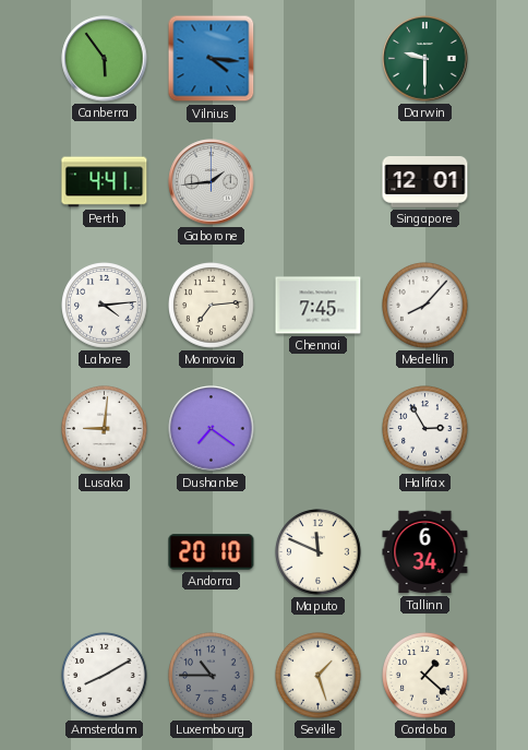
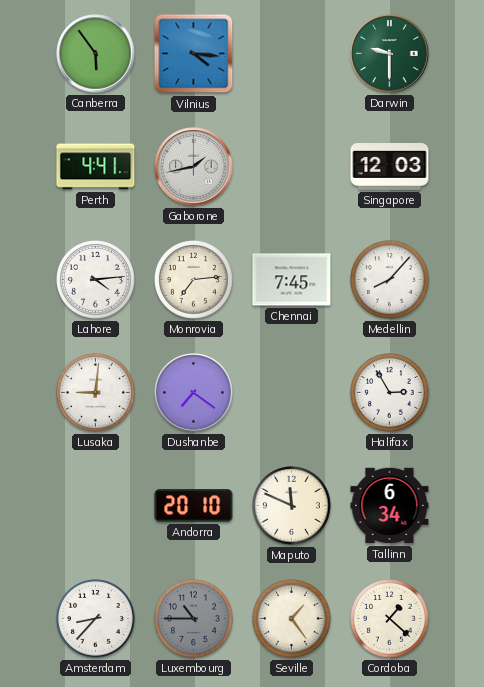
Gaborone: 1:44 -> 1:43
Singapore: 12:01 -> 12:03
Amsterdam: 8:10 -> 8:37
Seville: 1:27 -> 1:24
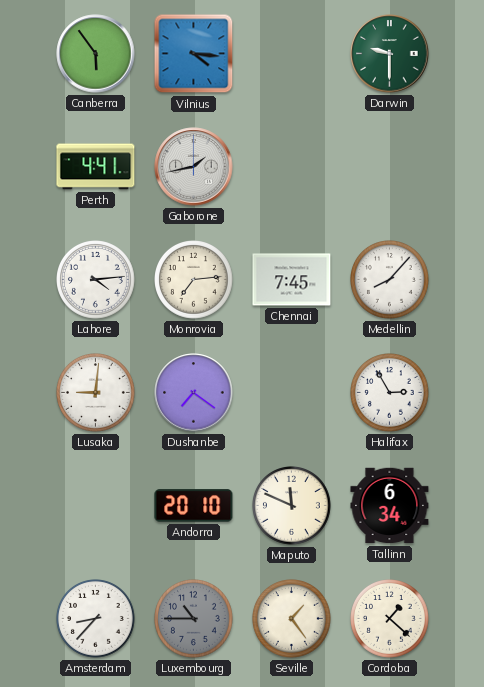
Singapore: 12:03 -> none
